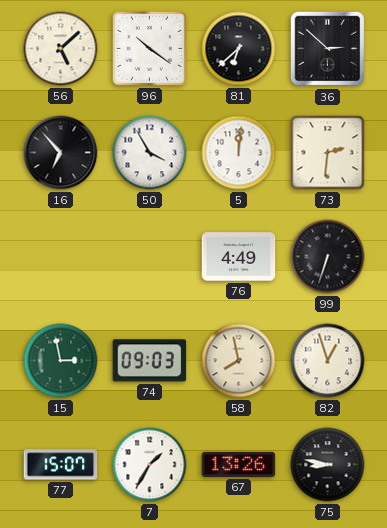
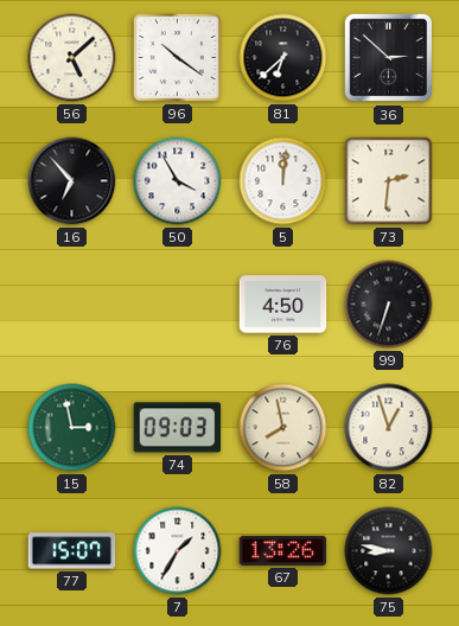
76: 4:49 -> 4:50
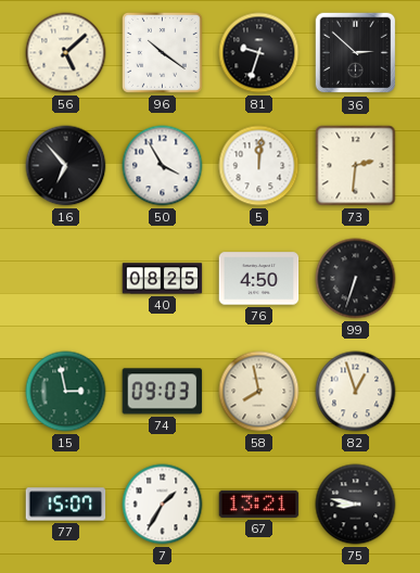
81: 6:38 -> 9:33
40: none -> 08:25
67: 13:26 -> 13:21
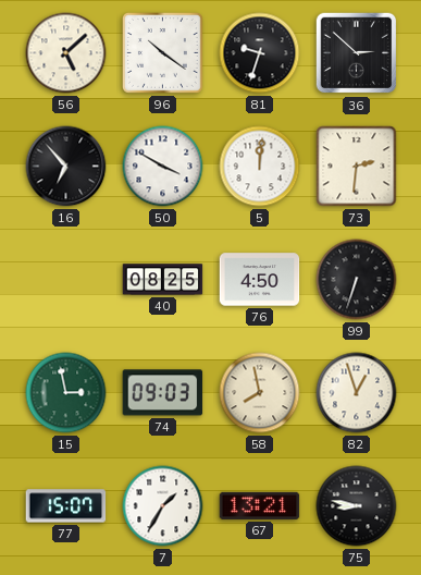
50: 3:55 -> 3:50
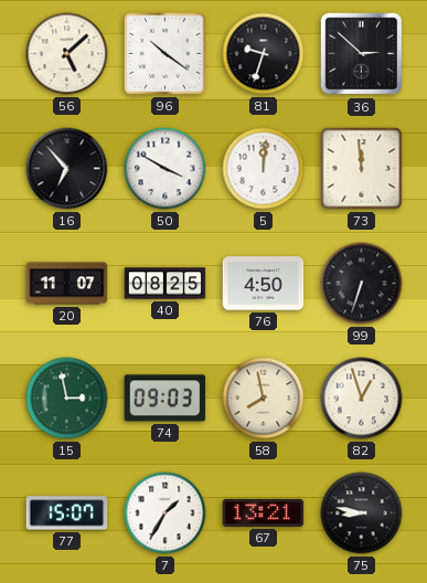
73: 2:31 -> 11:59
20: none -> 11:07
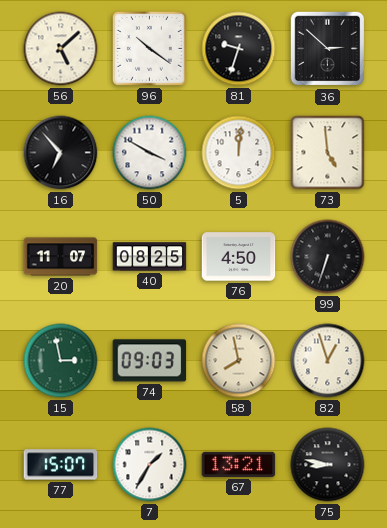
73: 11:59 -> 4:59
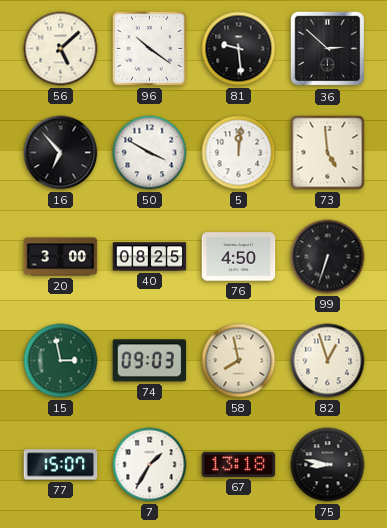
81: 9:33 -> 9:29
20: 11:07 -> 3:00
67: 13:21 -> 13:18
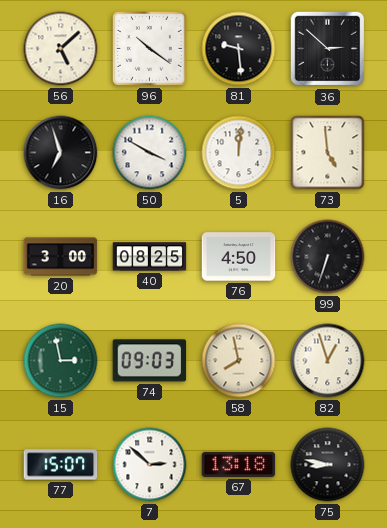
16: 6:53 -> 6:57
7: 1:35 -> 2:52
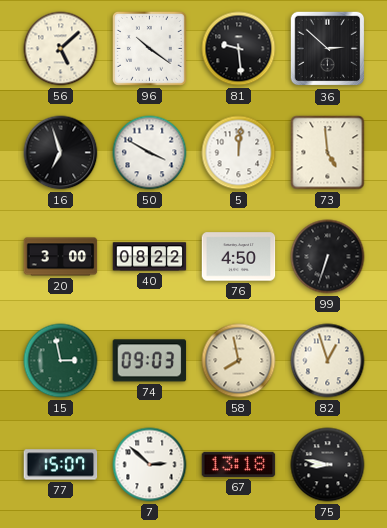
40: 08:25 -> 08:22
